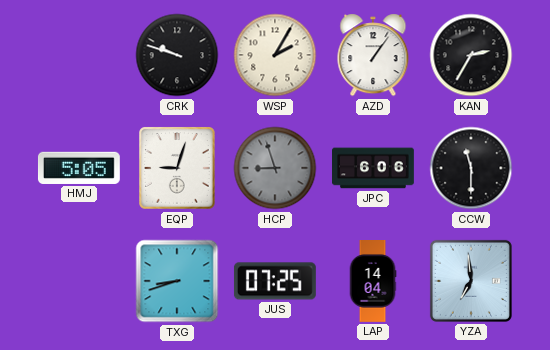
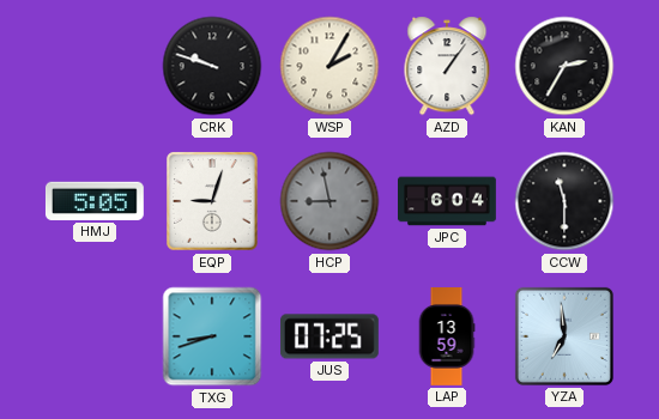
HCP: 8:57 -> 8:58
JPC: 6:06 -> 6:04
LAP: 14:04 -> 13:59
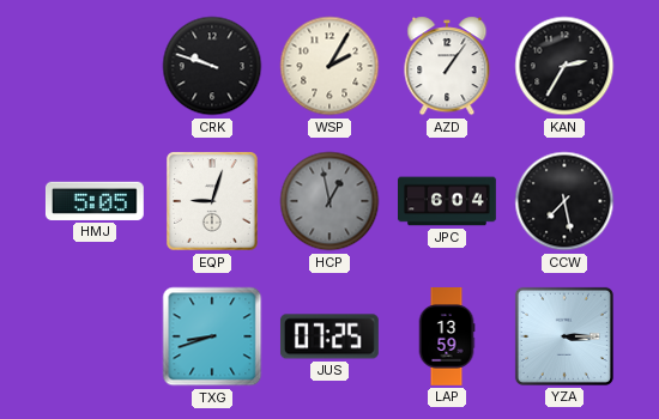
HCP: 8:58 -> 12:58
CCW: 11:30 -> 7:28
YZA: 6:59 -> 3:15
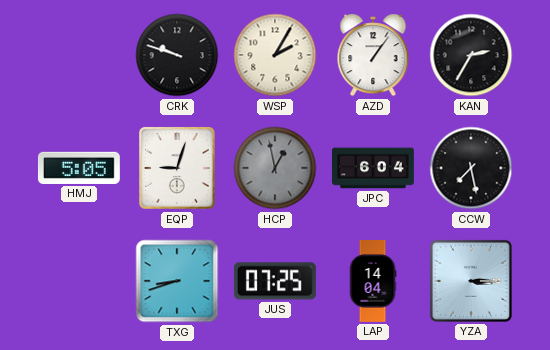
LAP: 13:59 -> 14:04
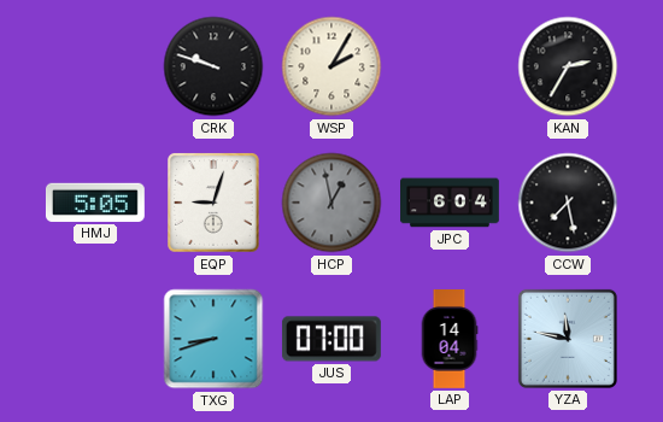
AZD: 1:06 -> none
JUS: 07:25 -> 07:00
YZA: 3:15 -> 11:47
